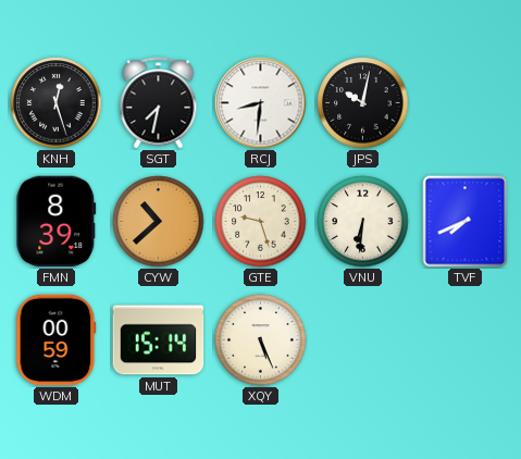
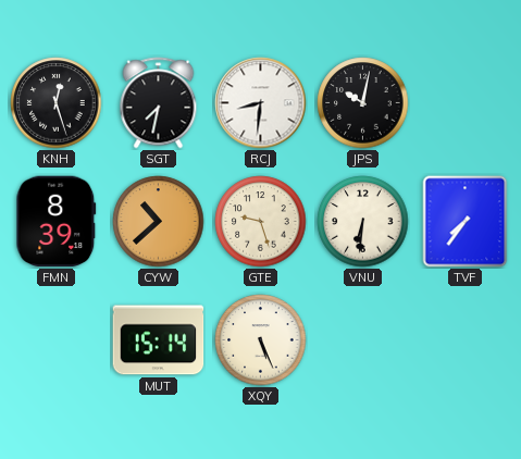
TVF: 7:41 -> 7:36
WDM: 00:59 -> none
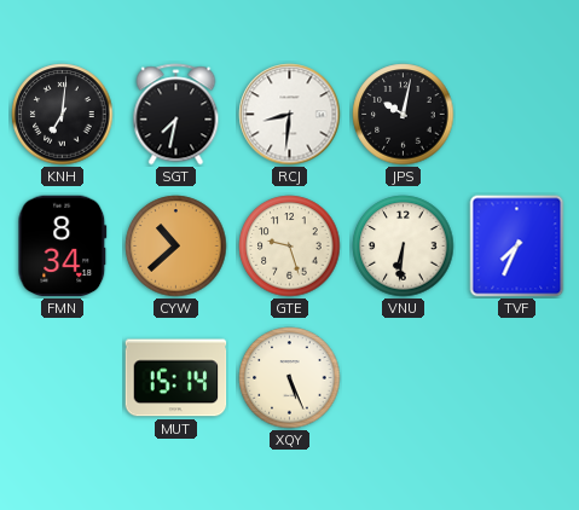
KNH: 12:27 -> 7:01
FMN: 8:39 -> 8:34
TVF: 7:36 -> 7:34
